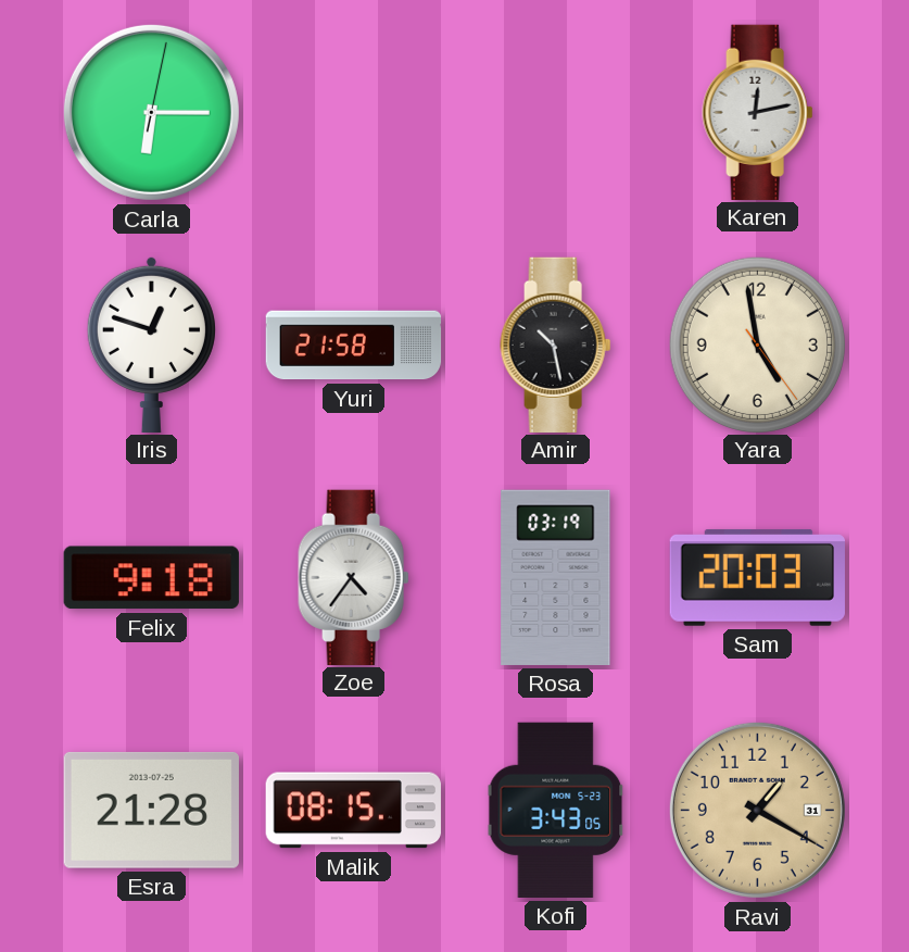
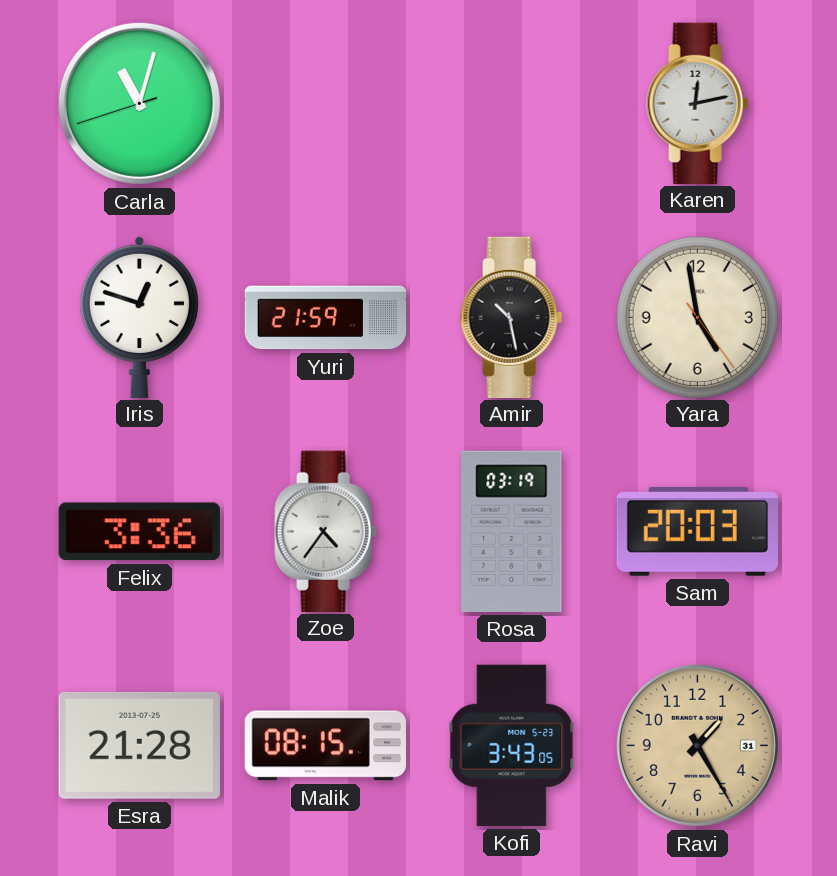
Carla: 6:15 -> 11:02
Yuri: 21:58 -> 21:59
Felix: 9:18 -> 3:36
Ravi: 1:20 -> 1:25
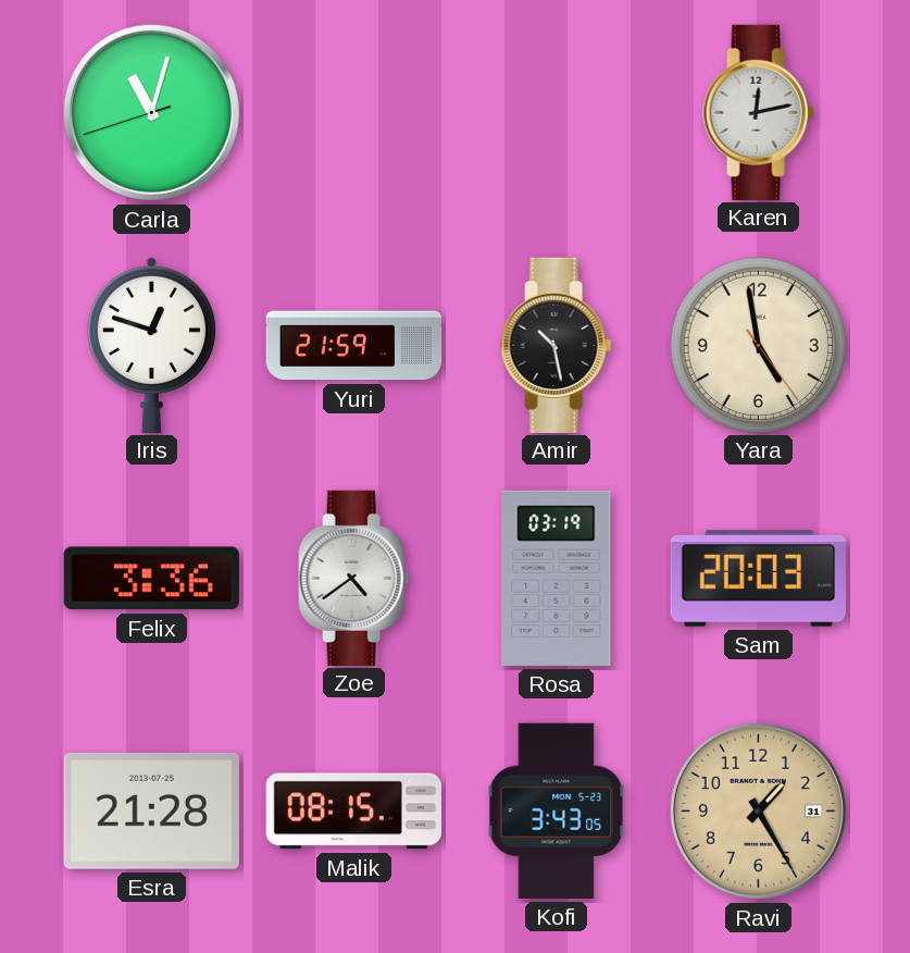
Zoe: 4:36 -> 4:39
